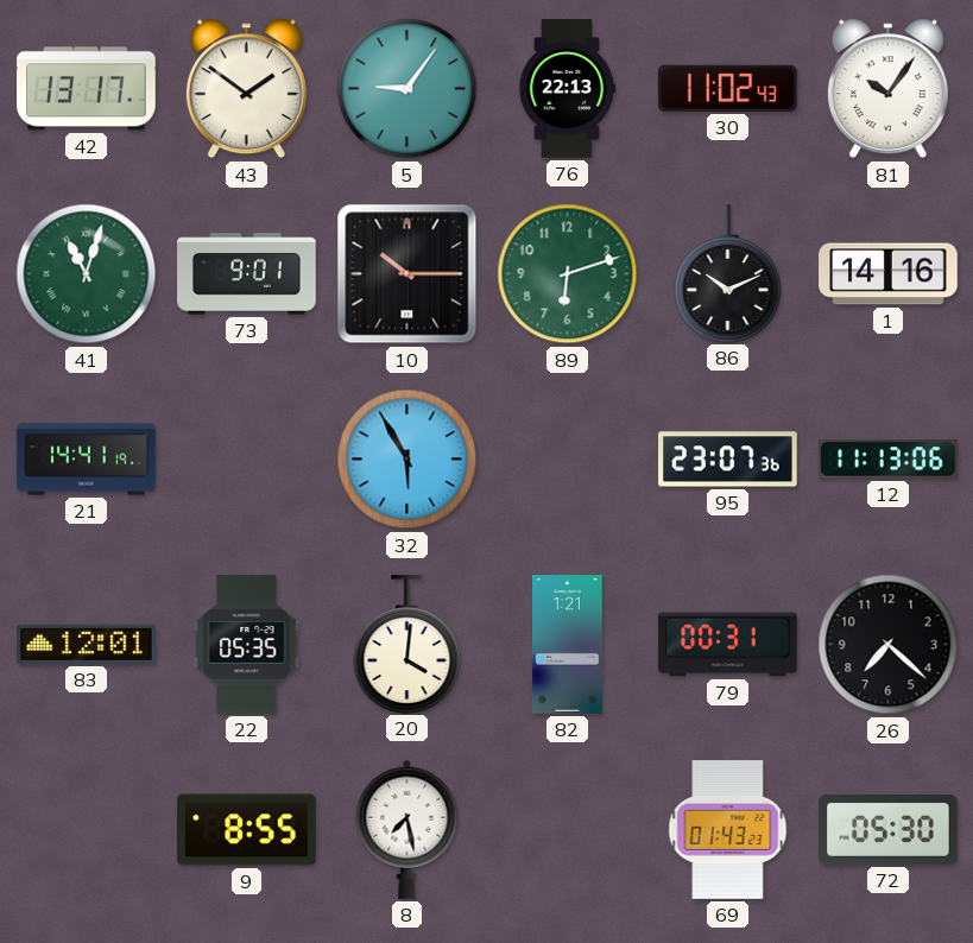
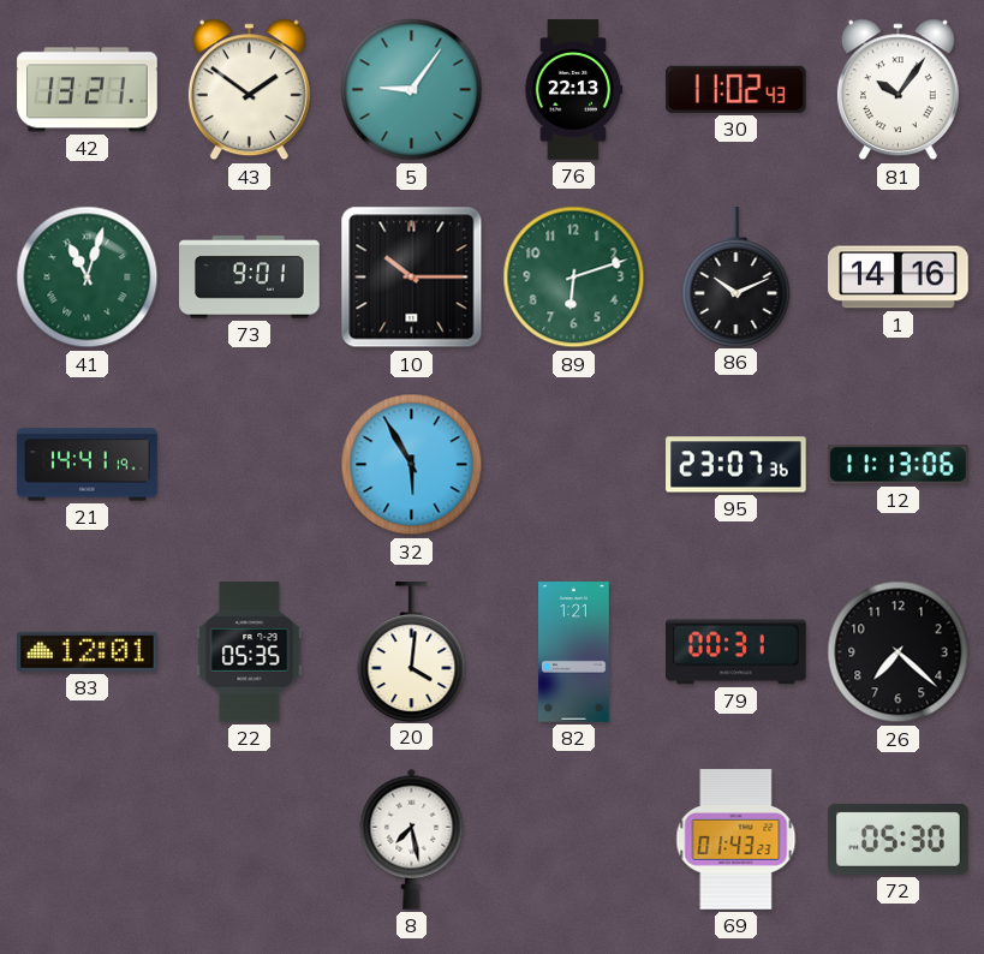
42: 13:17 -> 13:21
9: 8:55 -> none
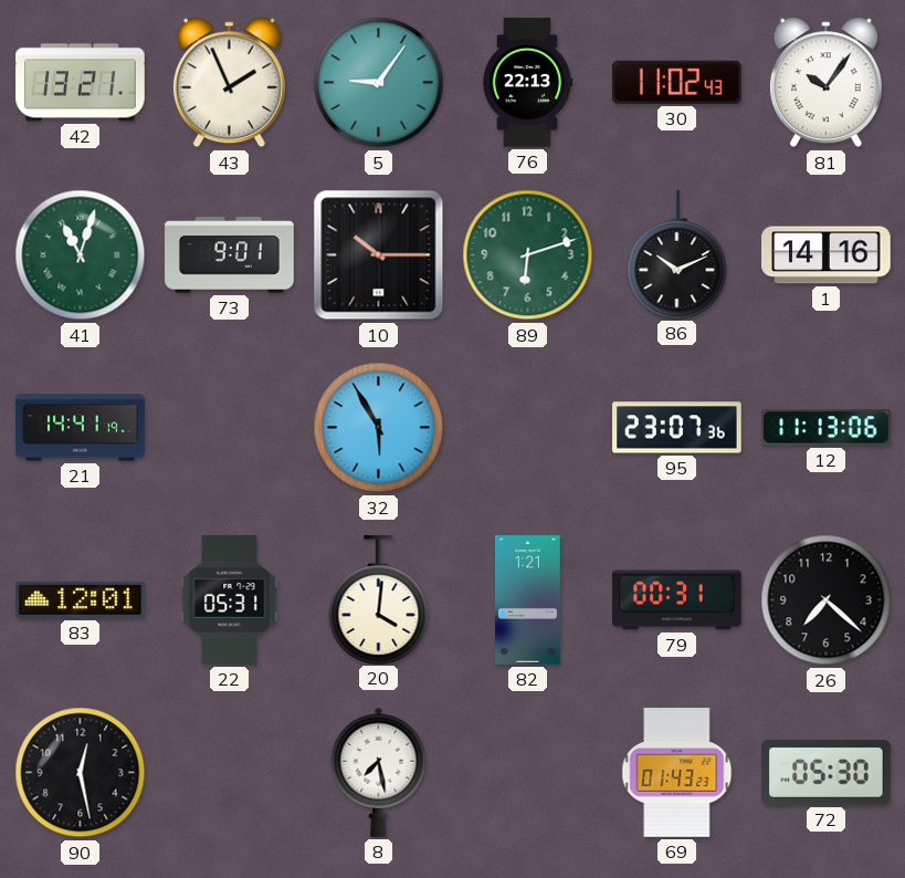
43: 1:51 -> 1:56
22: 05:35 -> 05:31
90: none -> 12:28
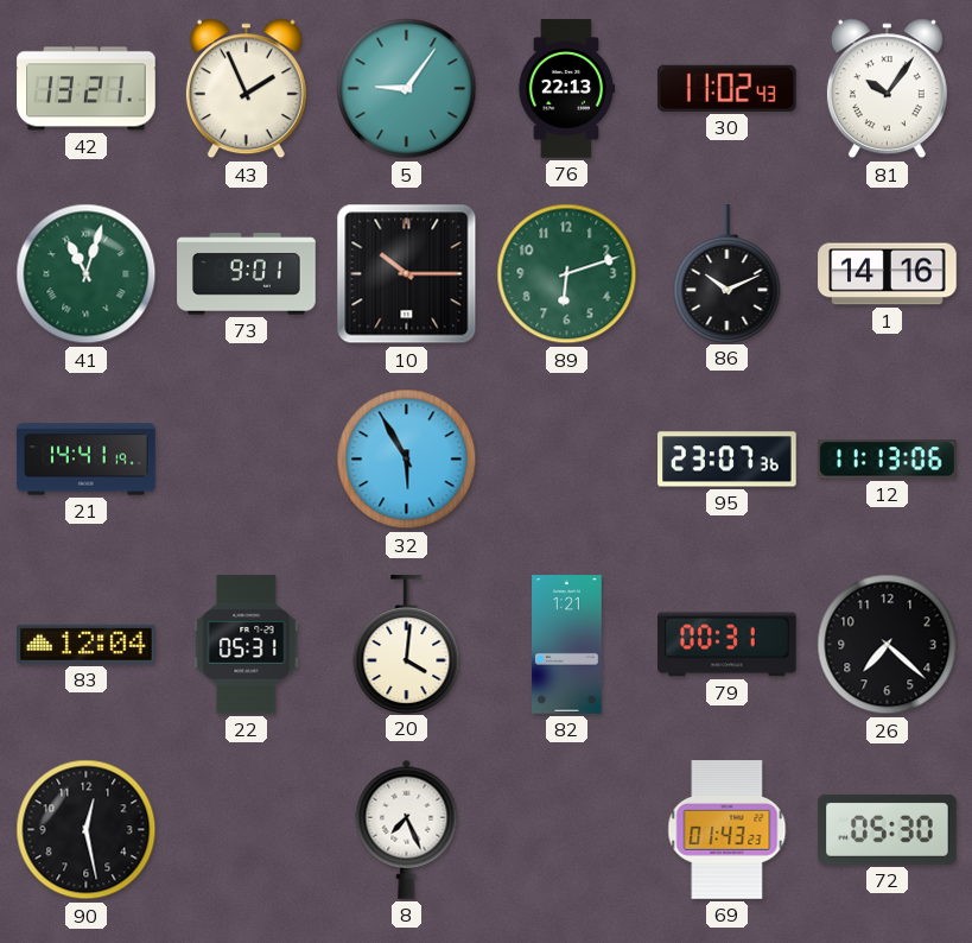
83: 12:01 -> 12:04
8: 7:28 -> 7:26
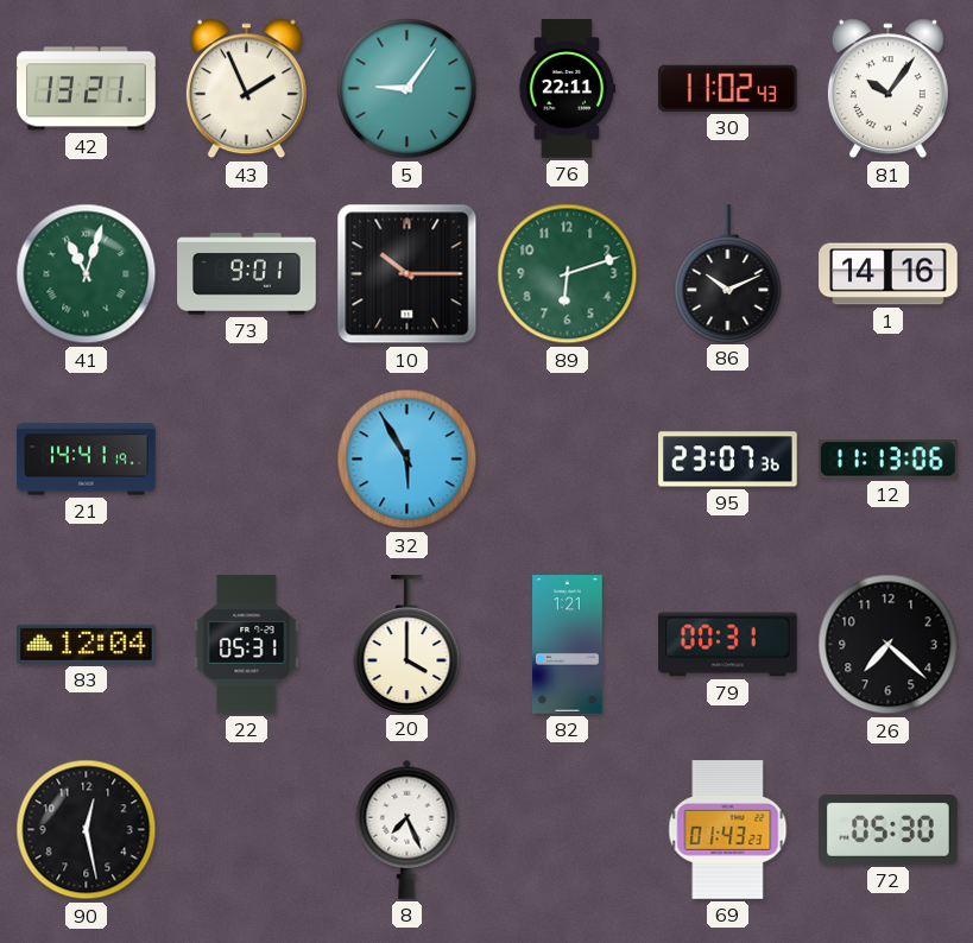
76: 22:13 -> 22:11
20: 4:01 -> 4:00
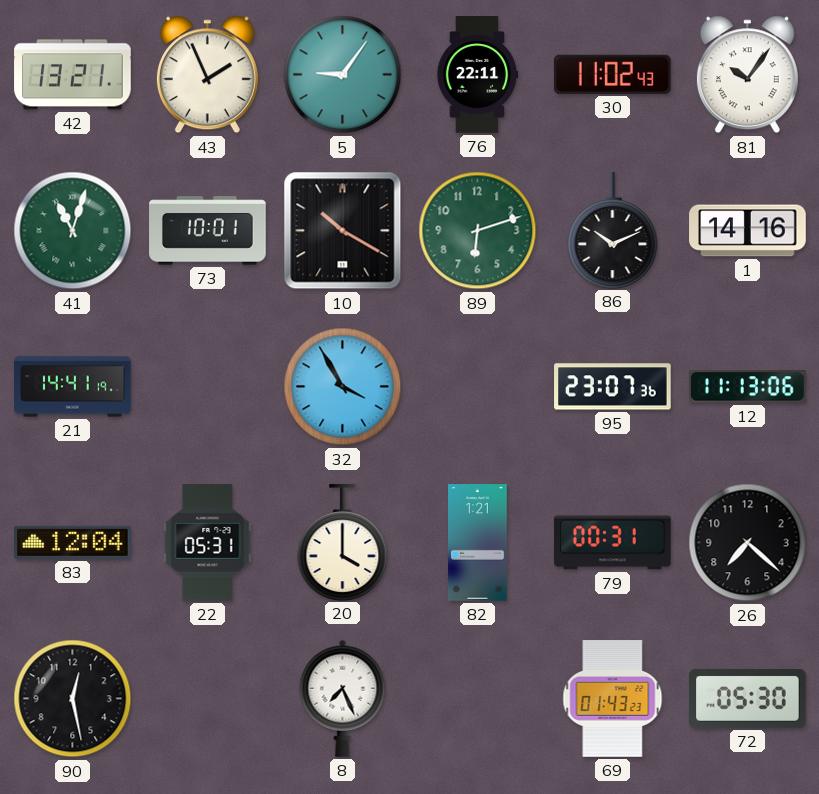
73: 9:01 -> 10:01
10: 10:15 -> 10:20
32: 5:55 -> 3:55
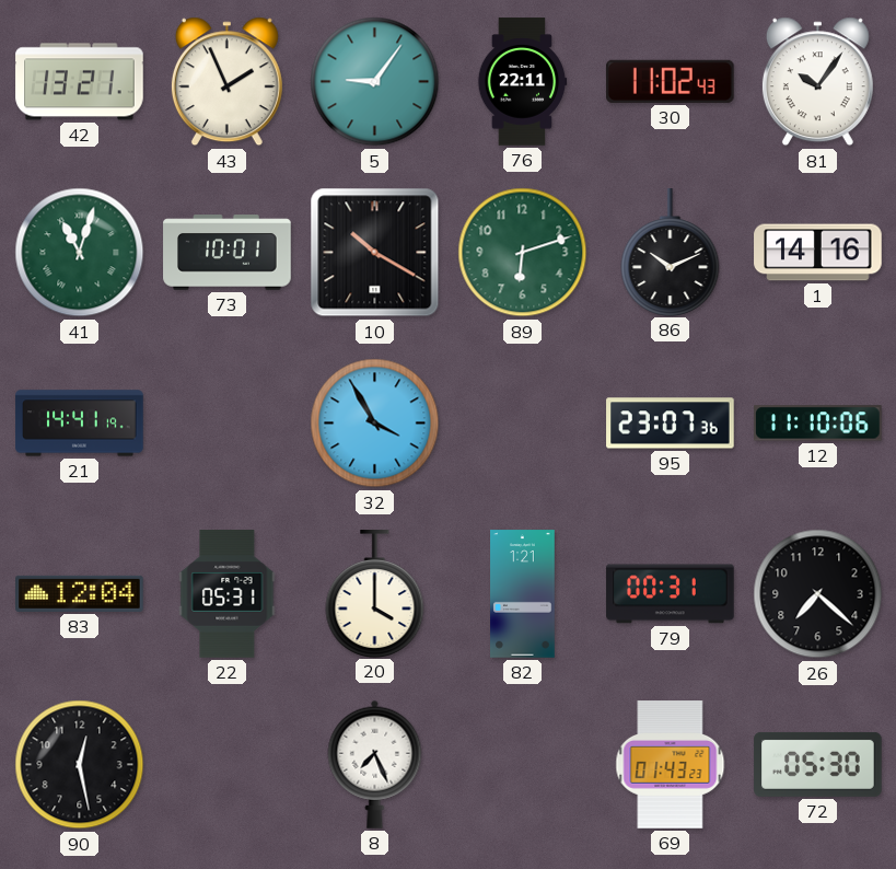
12: 11:13 -> 11:10
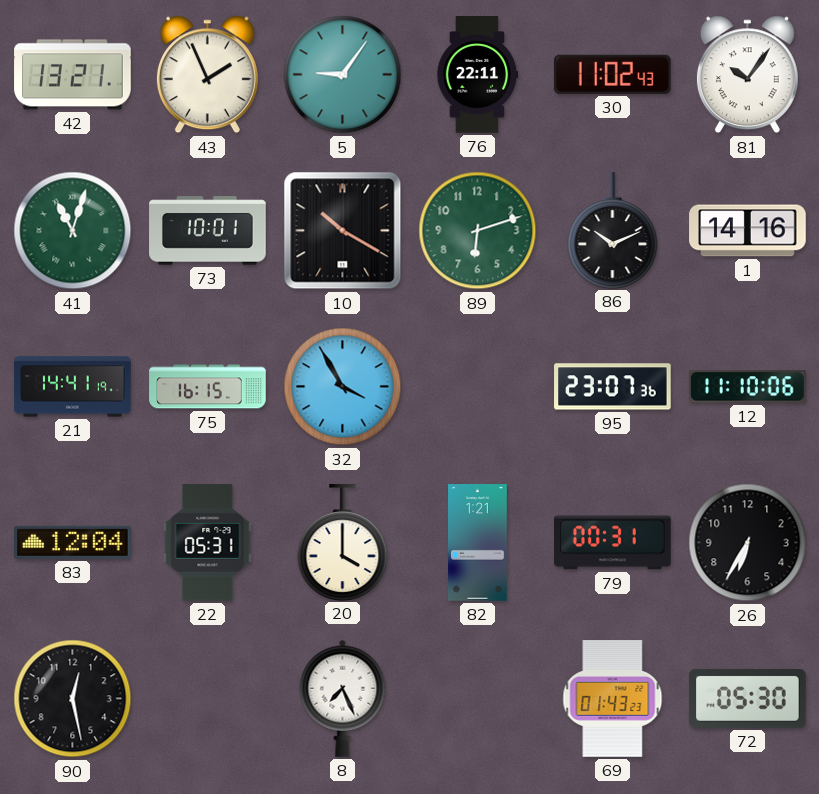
75: none -> 16:15
26: 7:22 -> 6:35
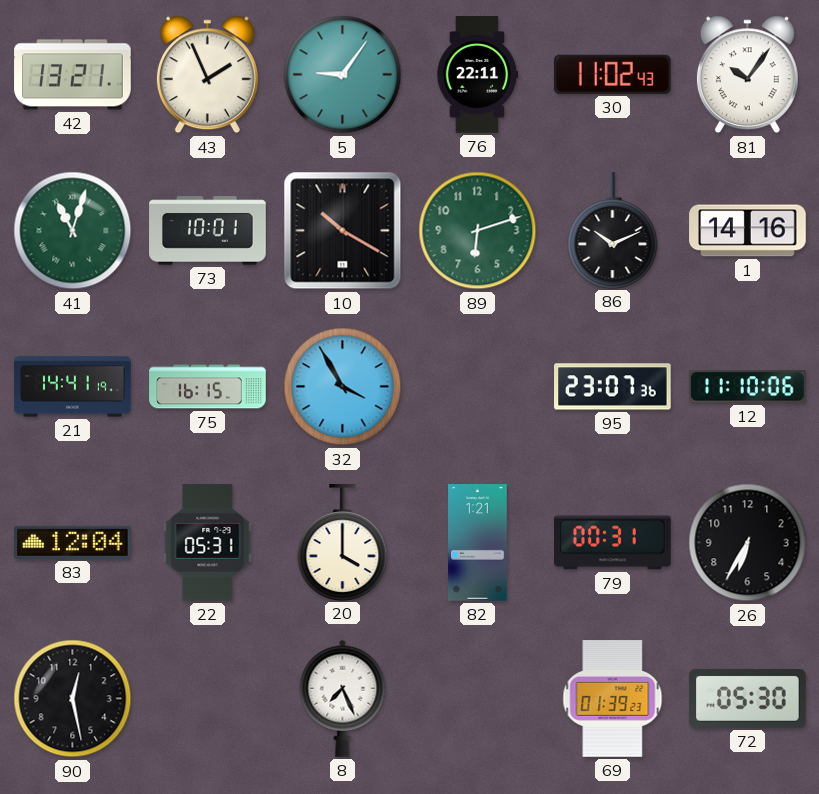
69: 01:43 -> 01:39
